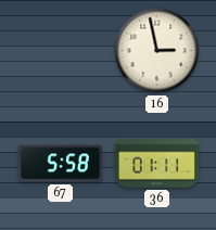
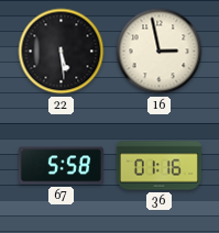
22: none -> 5:29
36: 01:11 -> 01:16
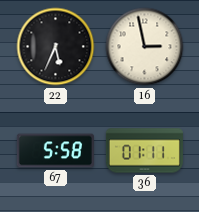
22: 5:29 -> 5:34
36: 01:16 -> 01:11
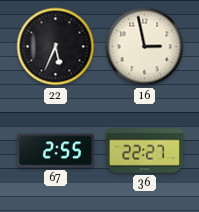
67: 5:58 -> 2:55
36: 01:11 -> 22:27
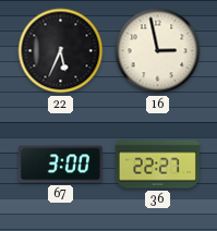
67: 2:55 -> 3:00
